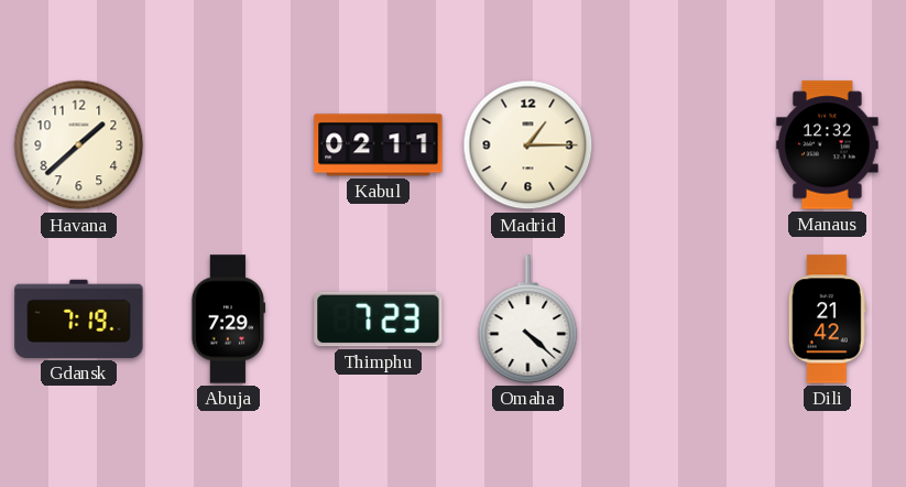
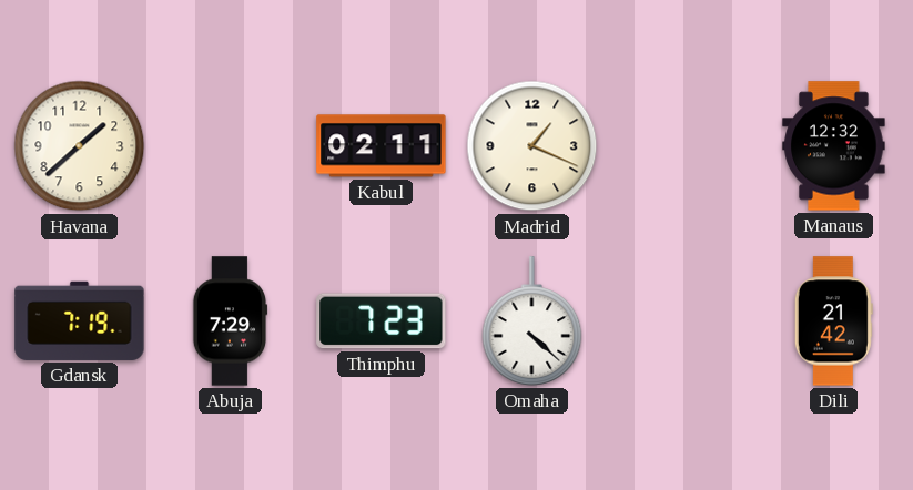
Madrid: 1:15 -> 1:19
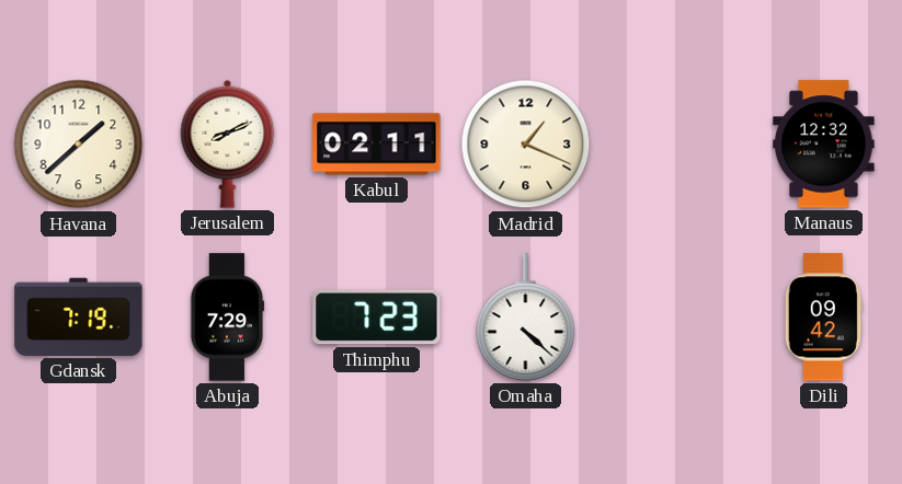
Jerusalem: none -> 8:11
Dili: 21:42 -> 09:42
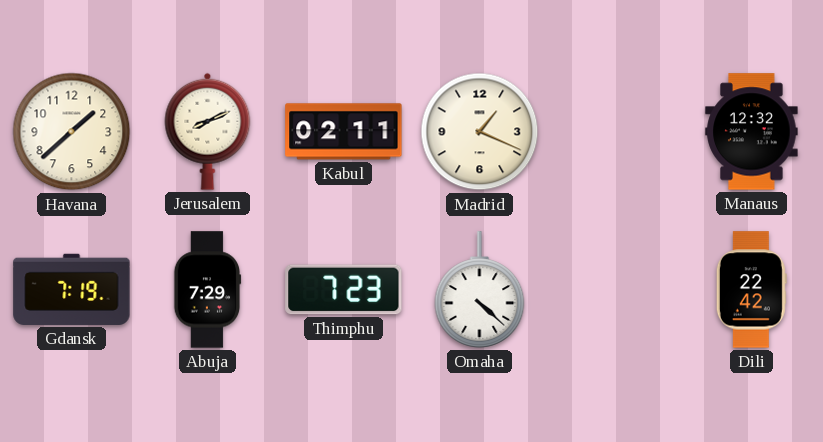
Dili: 09:42 -> 22:42
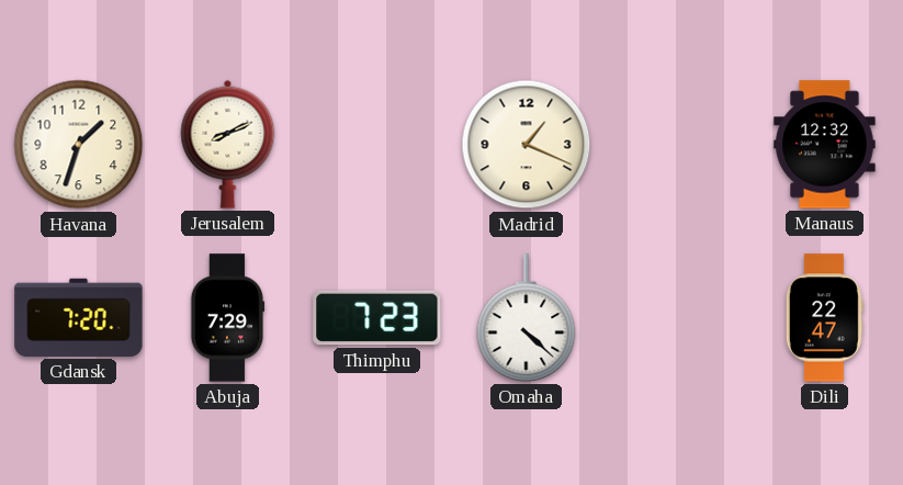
Havana: 1:38 -> 1:33
Kabul: 02:11 -> none
Gdansk: 7:19 -> 7:20
Dili: 22:42 -> 22:47
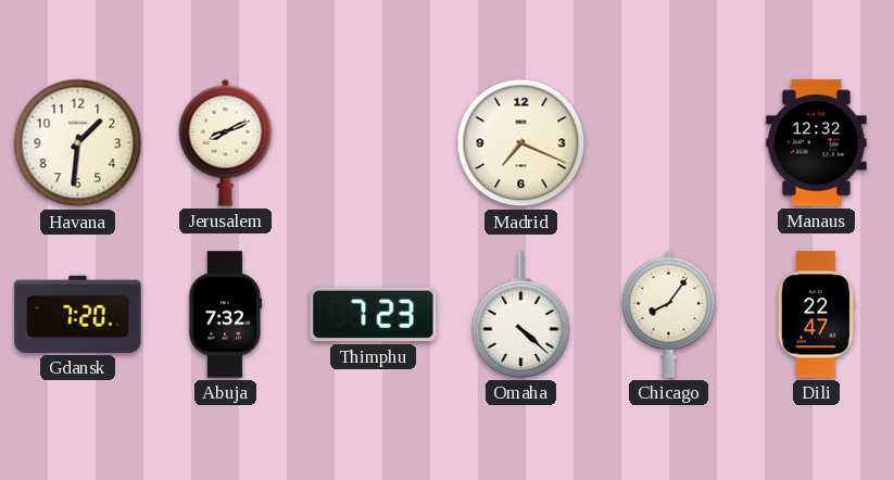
Havana: 1:33 -> 1:31
Madrid: 1:19 -> 7:19
Abuja: 7:29 -> 7:32
Chicago: none -> 8:06
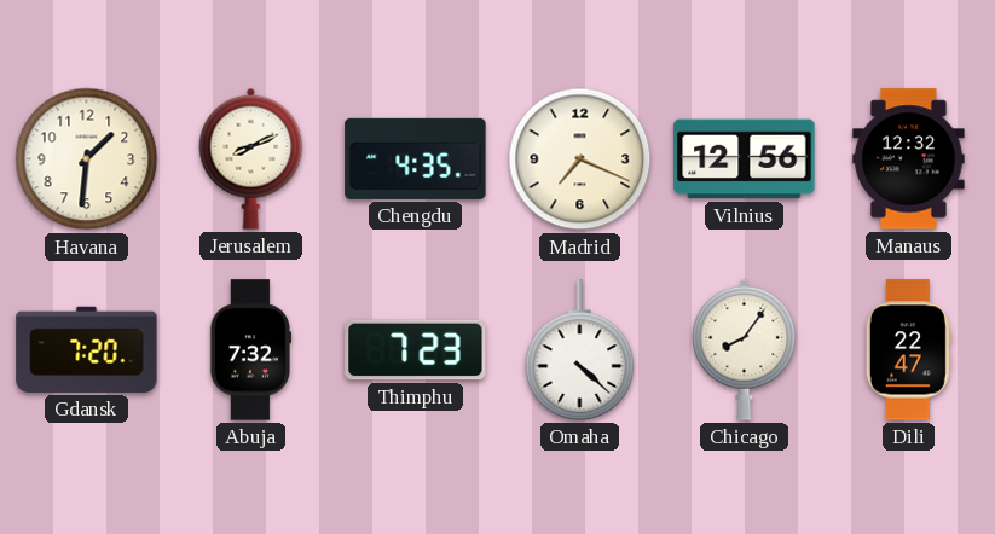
Chengdu: none -> 4:35
Vilnius: none -> 12:56
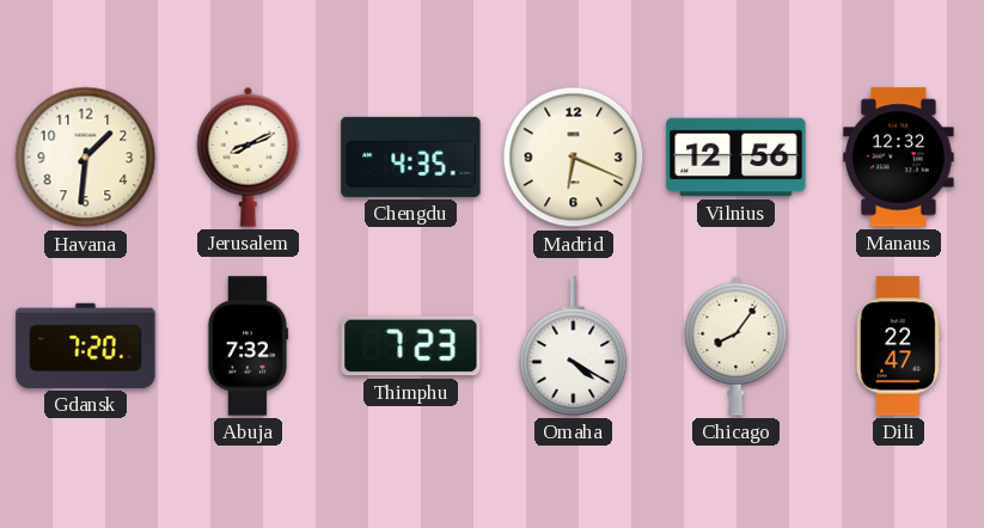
Madrid: 7:19 -> 6:19
Omaha: 4:22 -> 4:20
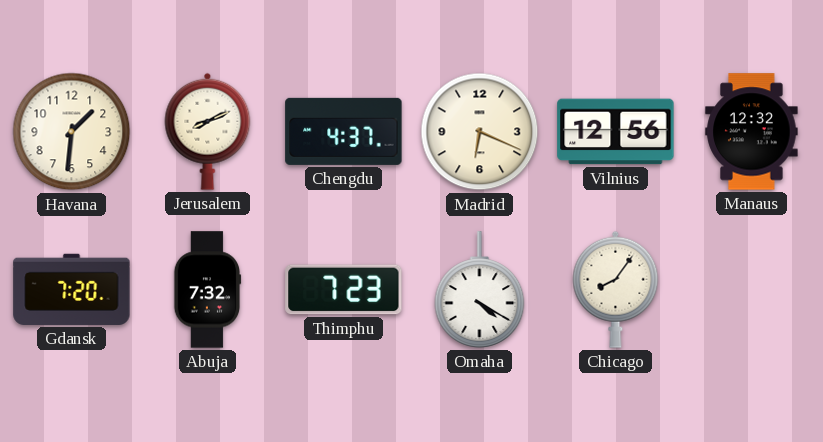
Chengdu: 4:35 -> 4:37
Dili: 22:47 -> none
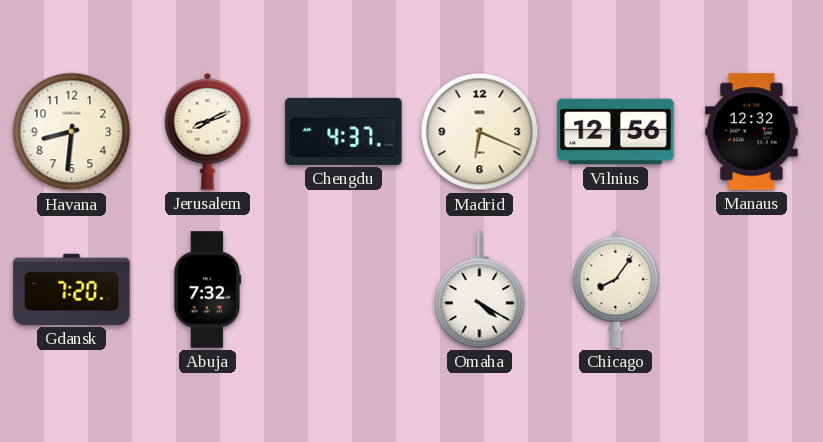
Havana: 1:31 -> 8:31
Thimphu: 7:23 -> none
